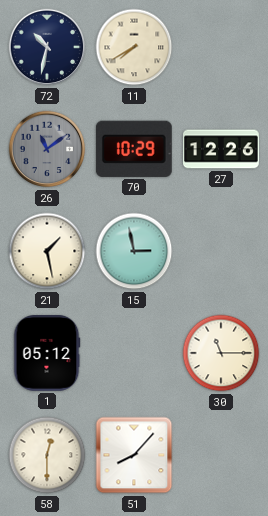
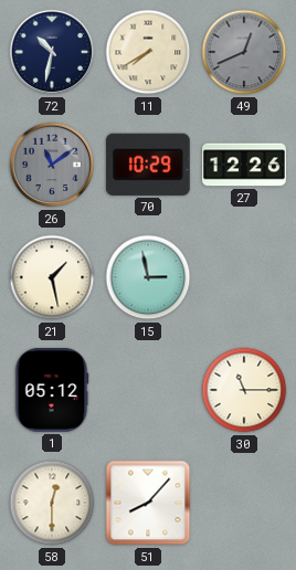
49: none -> 12:41
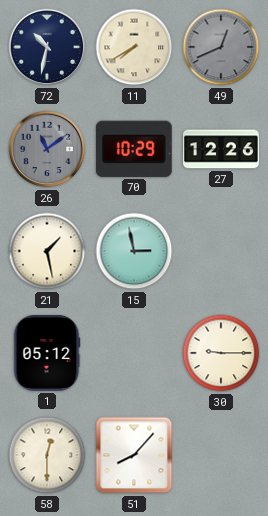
30: 11:15 -> 9:15
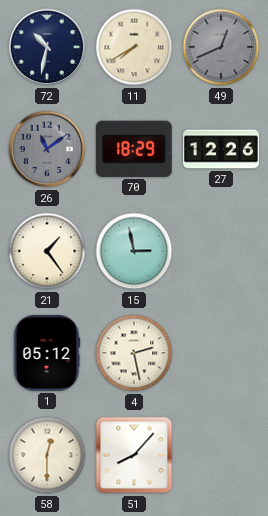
70: 10:29 -> 18:29
21: 1:28 -> 1:24
4: none -> 2:28
30: 9:15 -> none
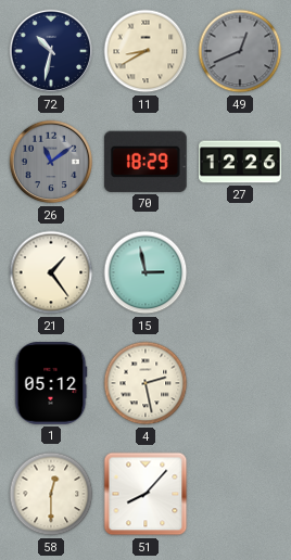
11: 7:40 -> 8:40
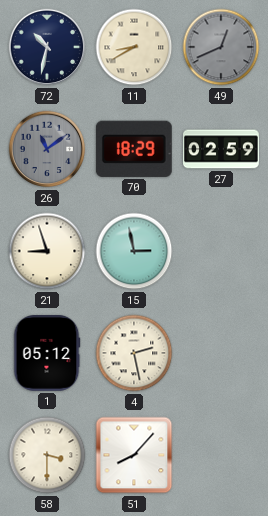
27: 12:26 -> 02:59
21: 1:24 -> 8:57
58: 12:30 -> 3:30
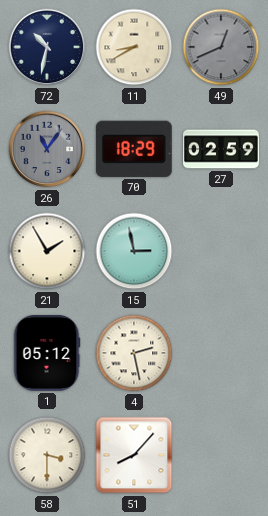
26: 11:09 -> 11:06
21: 8:57 -> 1:55
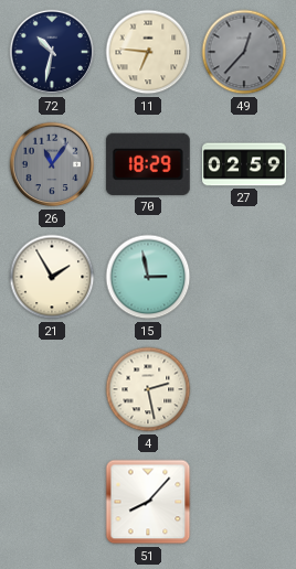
11: 8:40 -> 6:46
49: 12:41 -> 12:37
1: 05:12 -> none
58: 3:30 -> none
